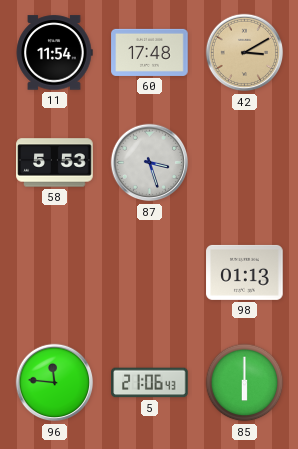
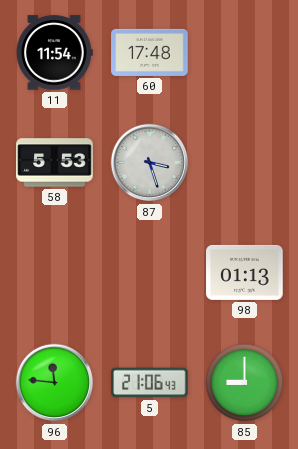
42: 3:10 -> none
85: 6:00 -> 9:00
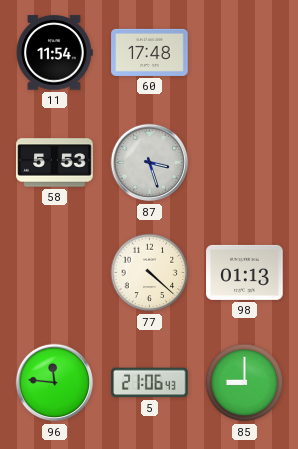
77: none -> 4:22
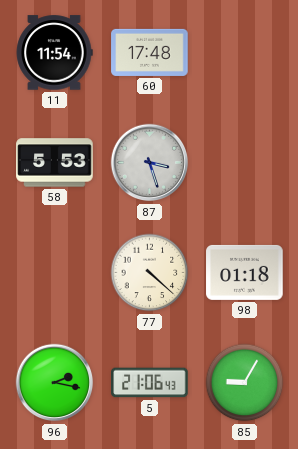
98: 01:13 -> 01:18
96: 11:46 -> 2:17
85: 9:00 -> 9:05
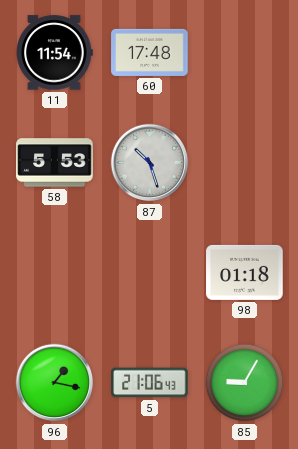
87: 3:27 -> 10:27
77: 4:22 -> none
96: 2:17 -> 1:17
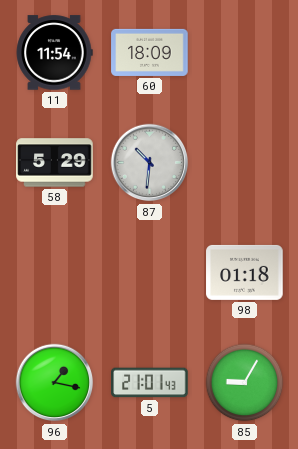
60: 17:48 -> 18:09
58: 5:53 -> 5:29
87: 10:27 -> 10:31
5: 21:06 -> 21:01
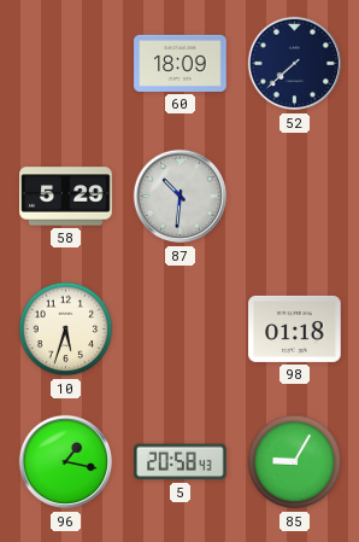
11: 11:54 -> none
52: none -> 7:38
10: none -> 5:33
5: 21:01 -> 20:58
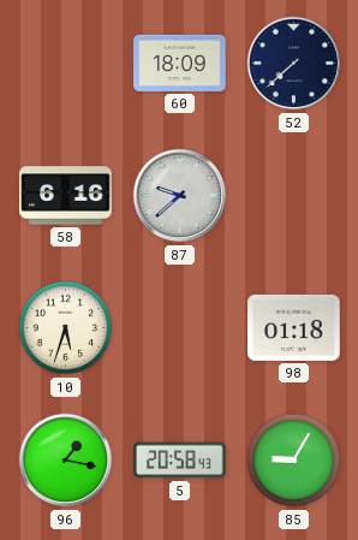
58: 5:29 -> 6:16
87: 10:31 -> 9:38
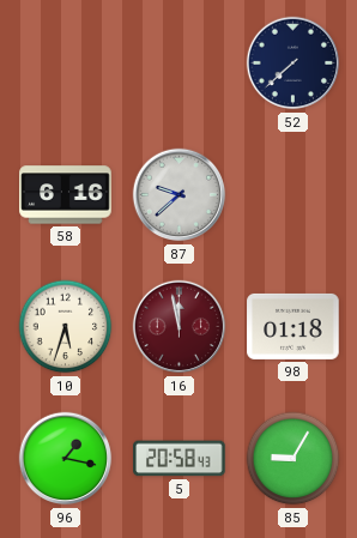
60: 18:09 -> none
16: none -> 11:58
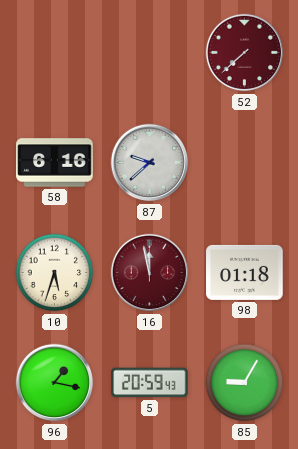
52 dial: navy -> burgundy
5: 20:58 -> 20:59
